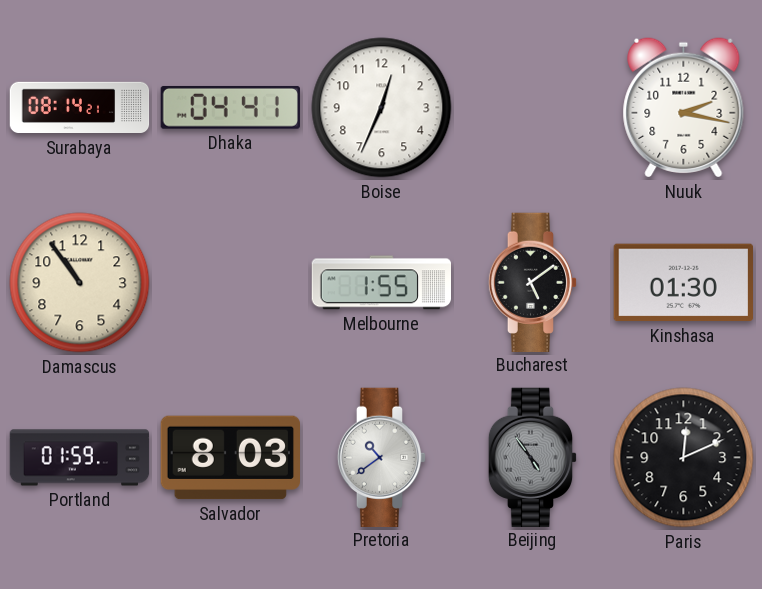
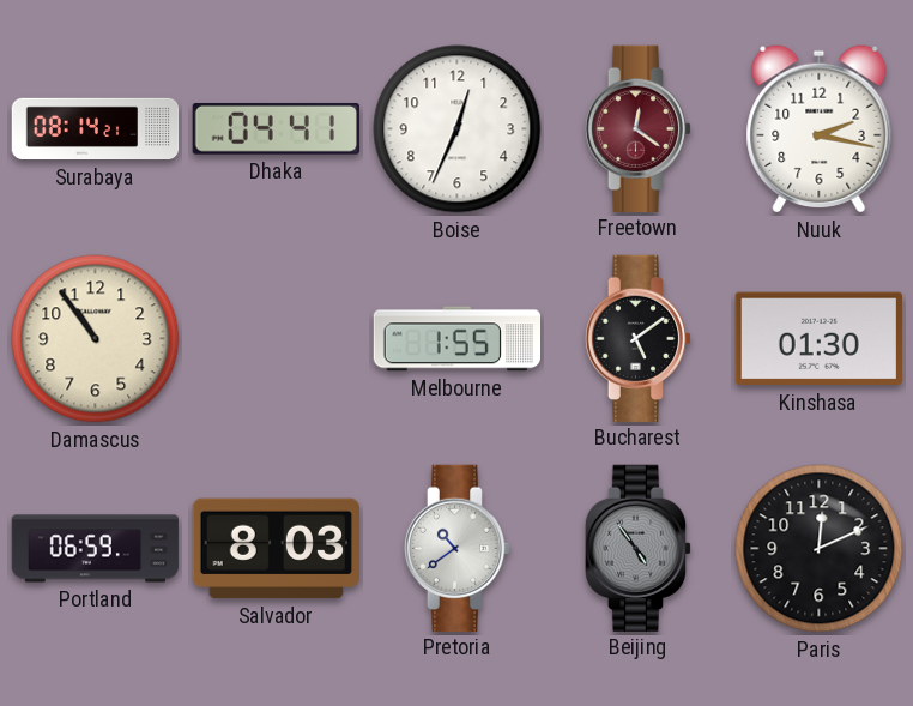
Freetown: none -> 12:21
Portland: 01:59 -> 06:59
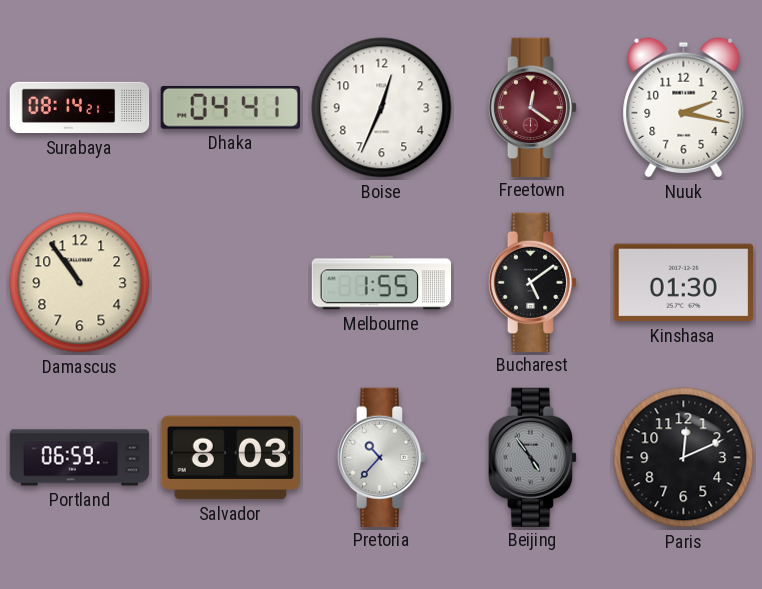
Pretoria: 10:39 -> 10:37
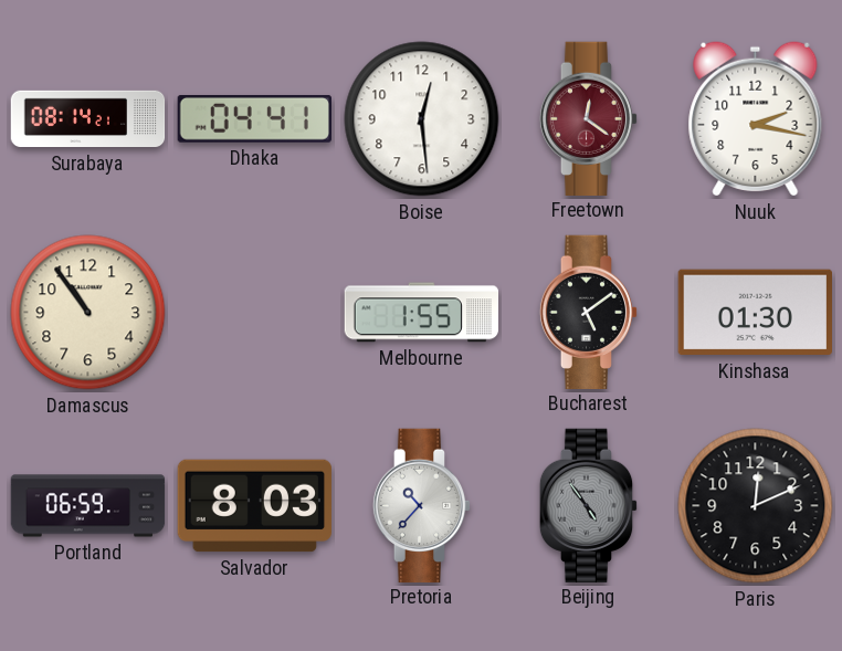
Boise: 12:34 -> 12:29
